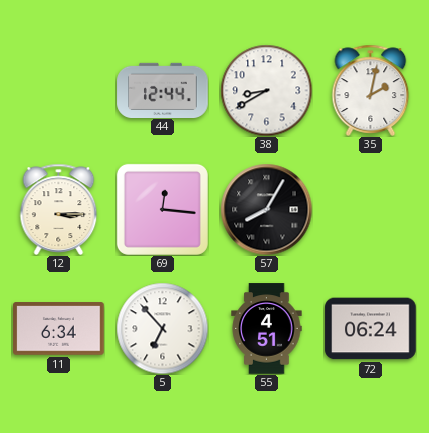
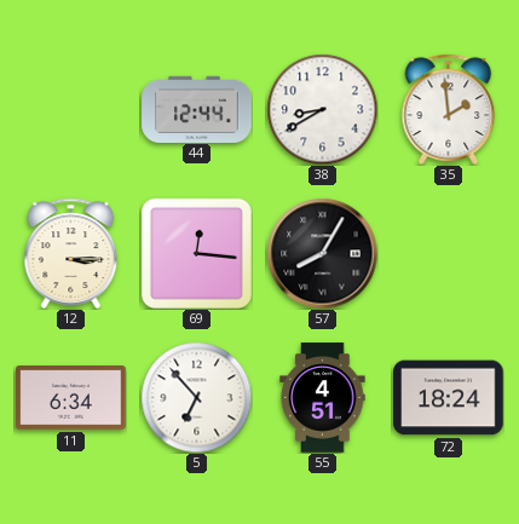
35: 2:02 -> 1:59
72: 06:24 -> 18:24
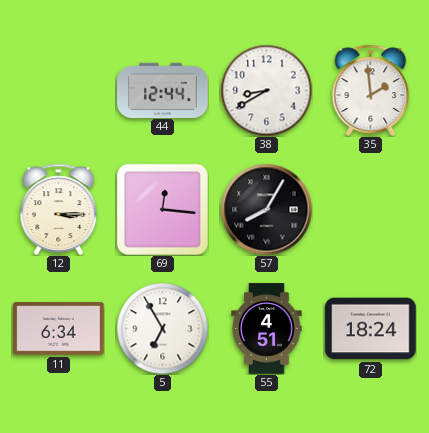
5: 6:53 -> 6:55
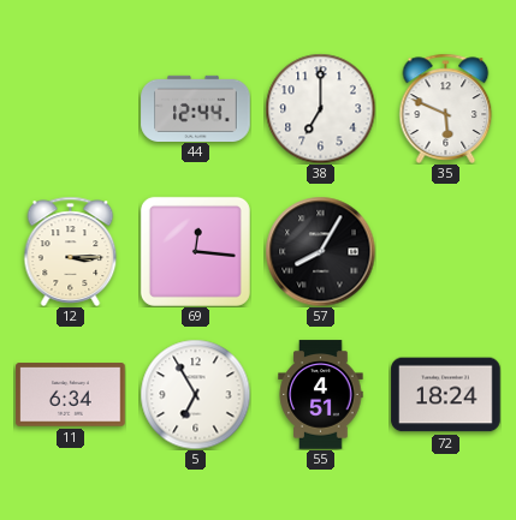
38: 8:40 -> 7:00
35: 1:59 -> 5:49
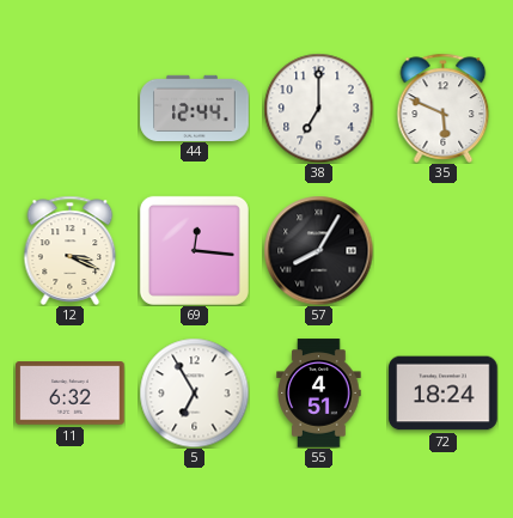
12: 3:15 -> 3:19
11: 6:34 -> 6:32
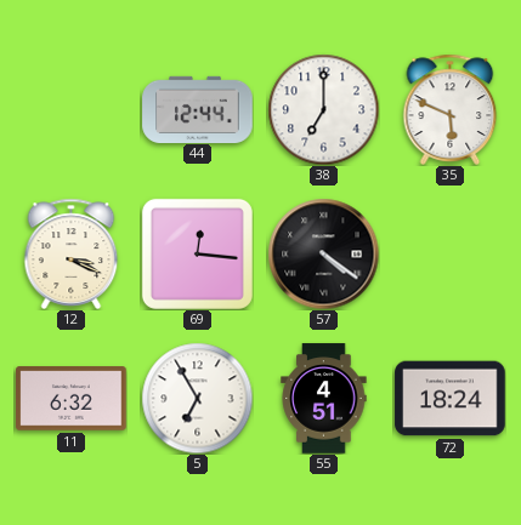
57: 8:05 -> 4:21
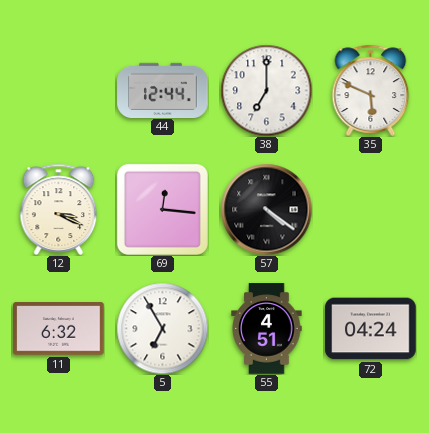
72: 18:24 -> 04:24
